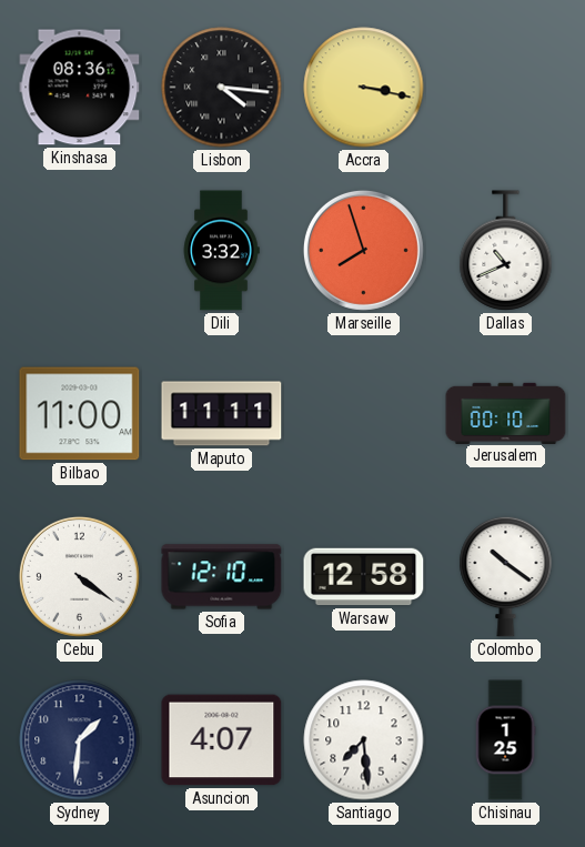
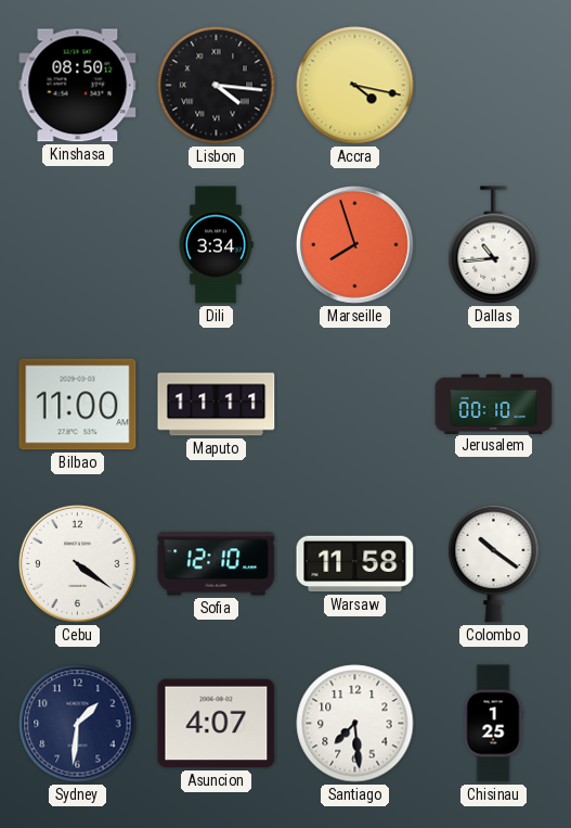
Kinshasa: 08:36 -> 08:50
Accra: 3:17 -> 4:17
Dili: 3:32 -> 3:34
Dallas: 10:41 -> 10:44
Warsaw: 12:58 -> 11:58
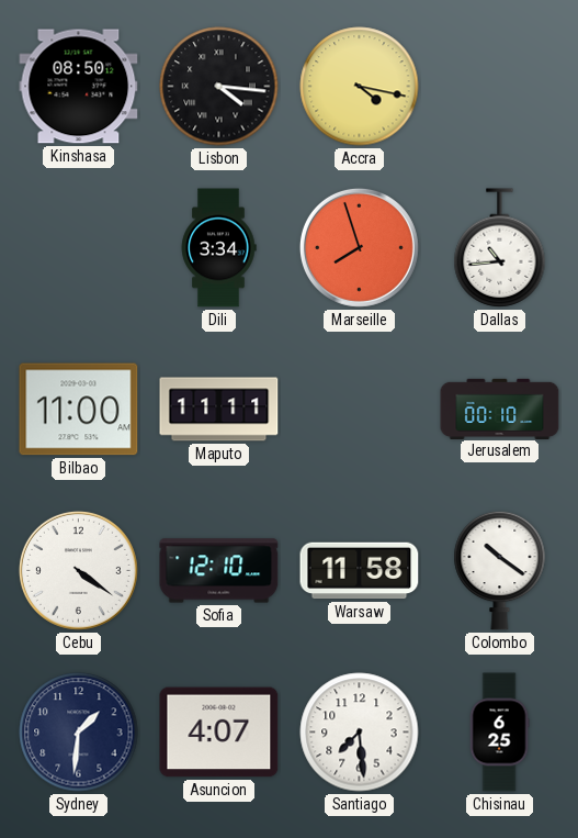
Chisinau: 1:25 -> 6:25
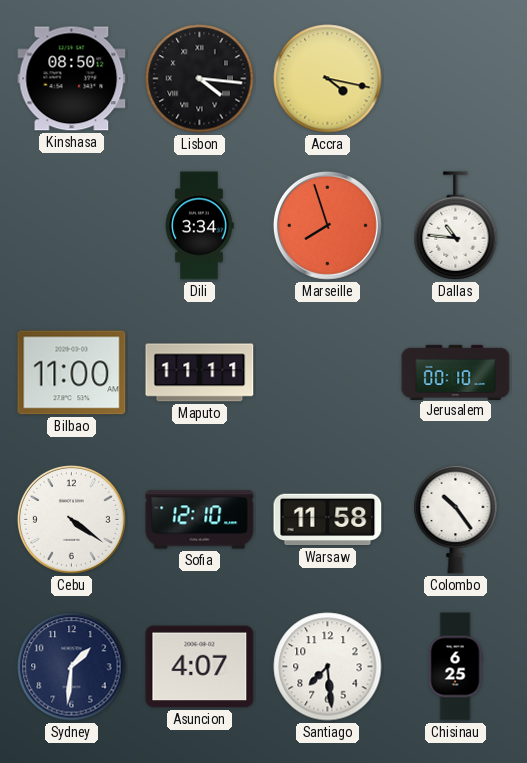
Dallas: 10:44 -> 10:46
Colombo: 10:21 -> 10:24
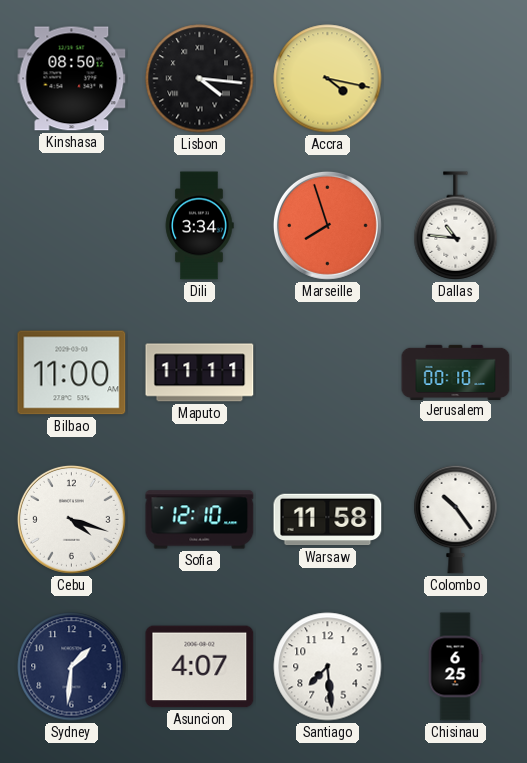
Cebu: 4:21 -> 4:18
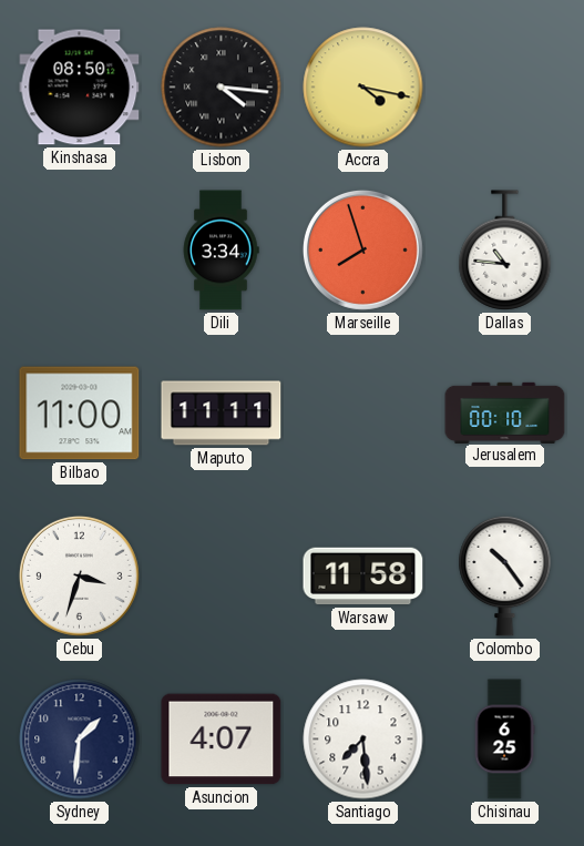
Cebu: 4:18 -> 3:33
Sofia: 12:10 -> none
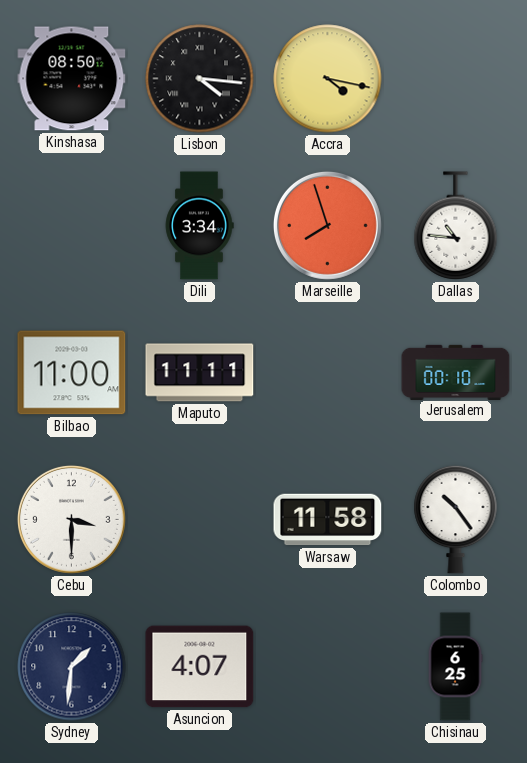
Cebu: 3:33 -> 3:30
Santiago: 7:29 -> none
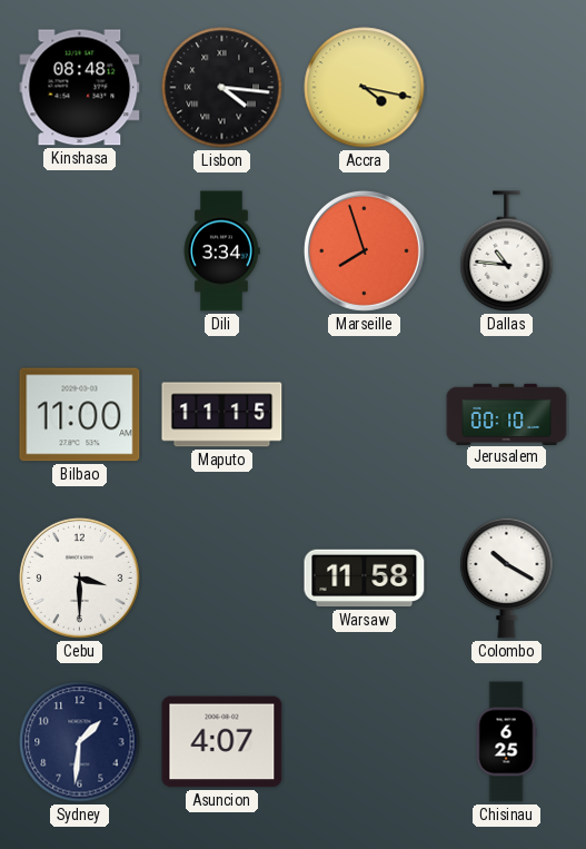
Kinshasa: 08:50 -> 08:48
Maputo: 11:11 -> 11:15
Colombo: 10:24 -> 10:20
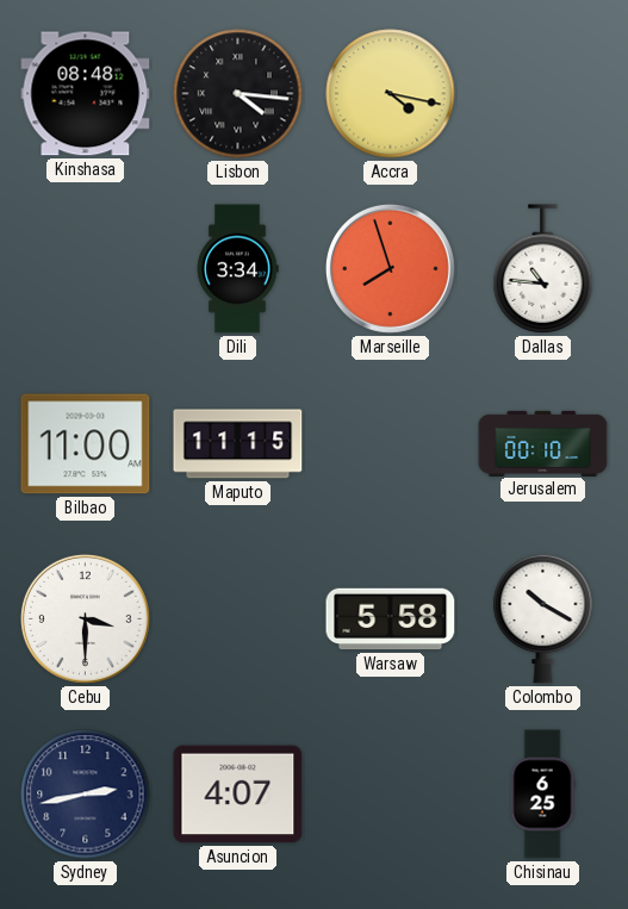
Warsaw: 11:58 -> 5:58
Sydney: 1:31 -> 2:43
